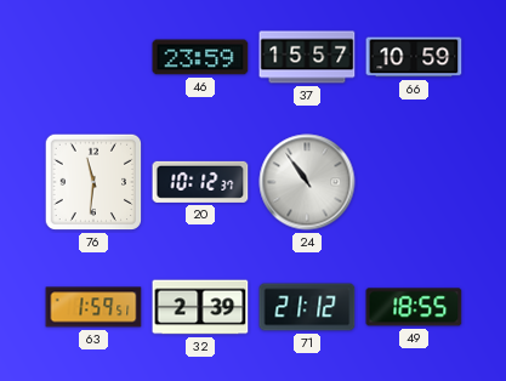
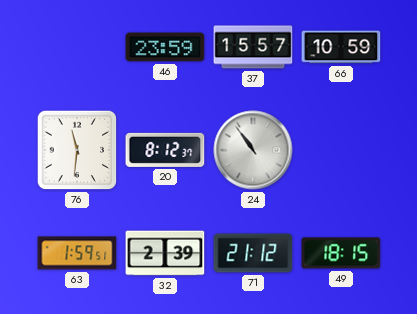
20: 10:12 -> 8:12
49: 18:55 -> 18:15
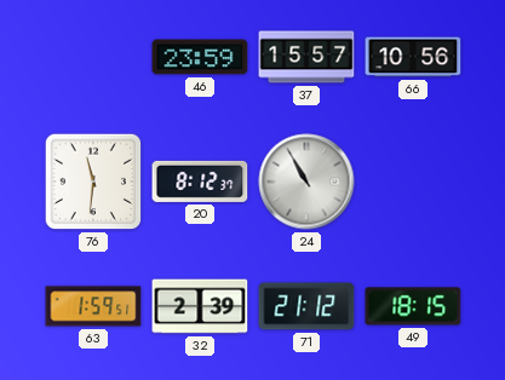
66: 10:59 -> 10:56
24: 10:54 -> 10:55
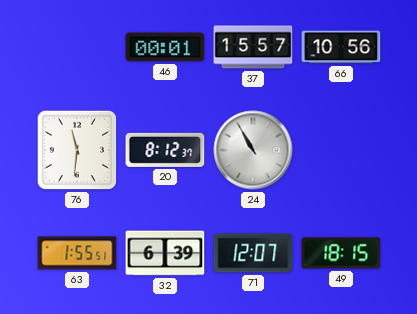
46: 23:59 -> 00:01
63: 1:59 -> 1:55
32: 2:39 -> 6:39
71: 21:12 -> 12:07
